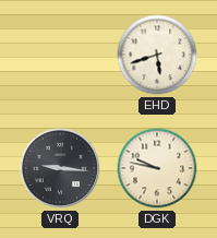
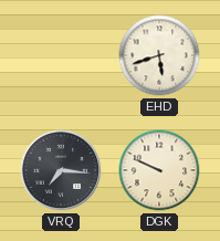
VRQ: 9:16 -> 7:16
DGK: 9:47 -> 9:49
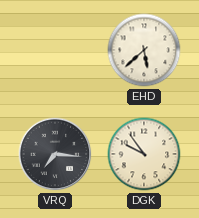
EHD: 5:42 -> 5:38
DGK: 9:49 -> 9:54
